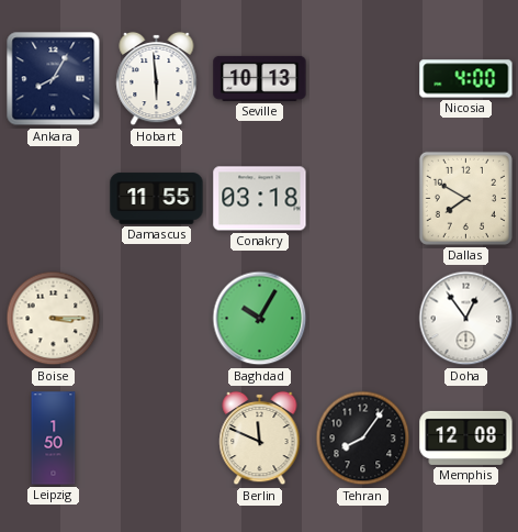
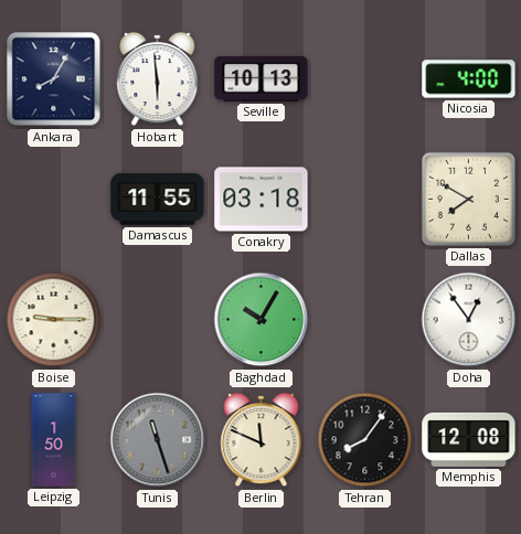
Boise: 3:15 -> 9:15
Tunis: none -> 11:27
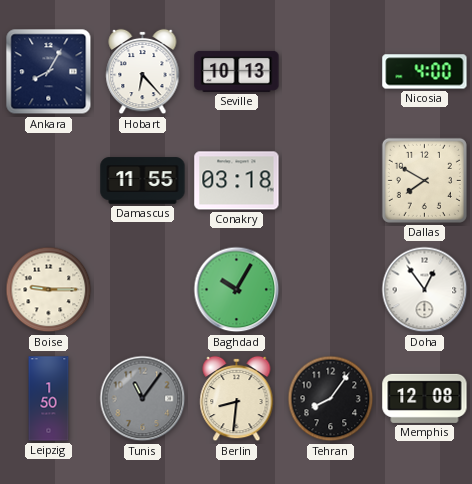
Hobart: 5:59 -> 6:23
Tunis: 11:27 -> 11:06
Berlin: 11:49 -> 8:31
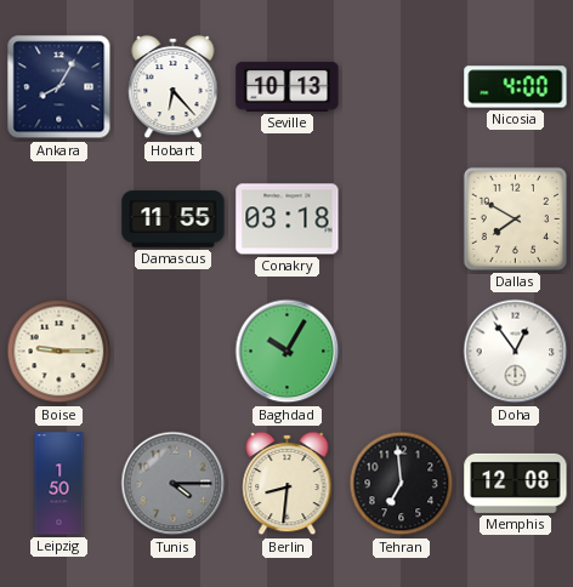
Tunis: 11:06 -> 4:15
Tehran: 8:06 -> 6:59
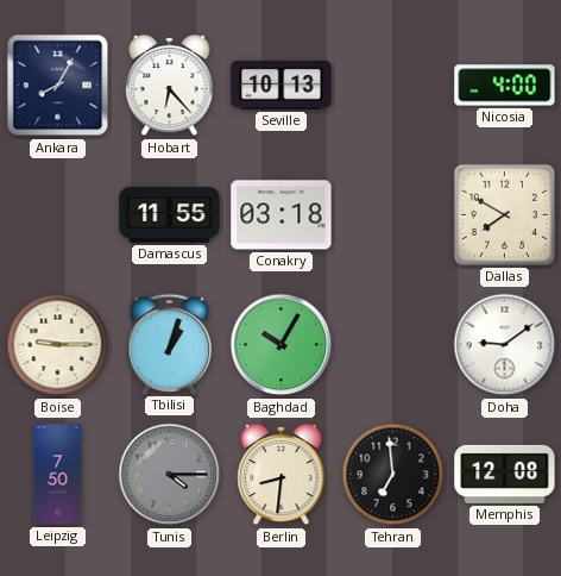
Tbilisi: none -> 1:03
Doha: 12:54 -> 9:09
Leipzig: 1:50 -> 7:50
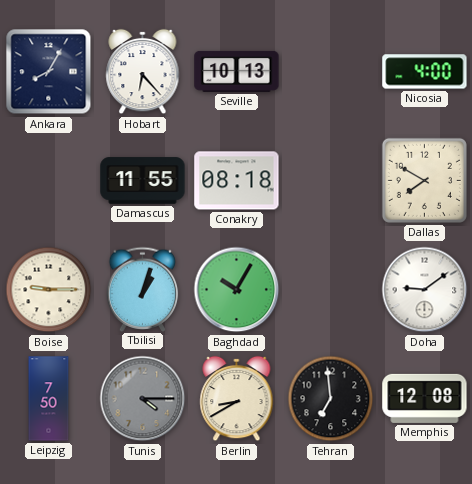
Conakry: 03:18 -> 08:18
Berlin: 8:31 -> 8:40
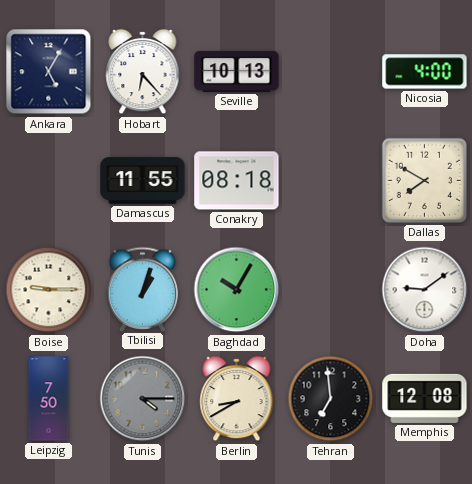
Ankara: 8:05 -> 5:05
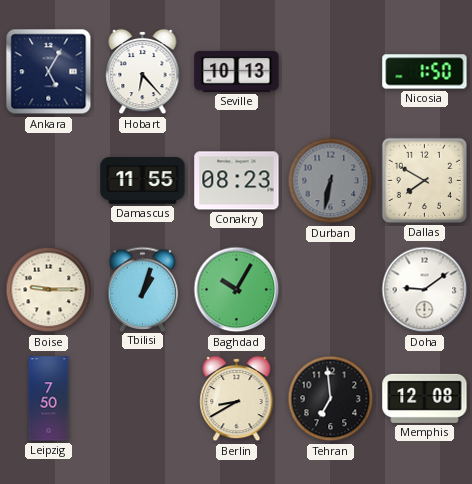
Nicosia: 4:00 -> 1:50
Conakry: 08:18 -> 08:23
Durban: none -> 6:32
Tunis: 4:15 -> none
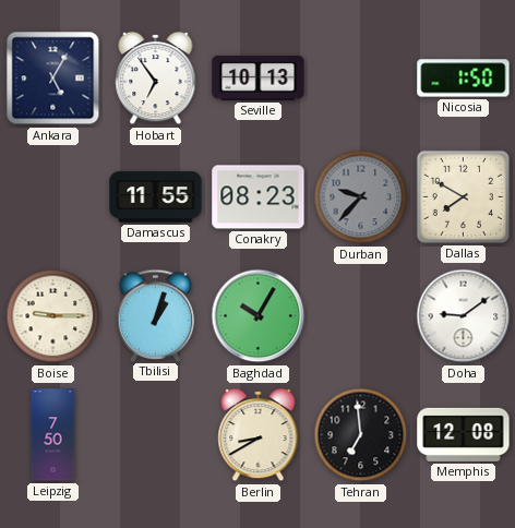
Hobart: 6:23 -> 6:54
Durban: 6:32 -> 9:37
